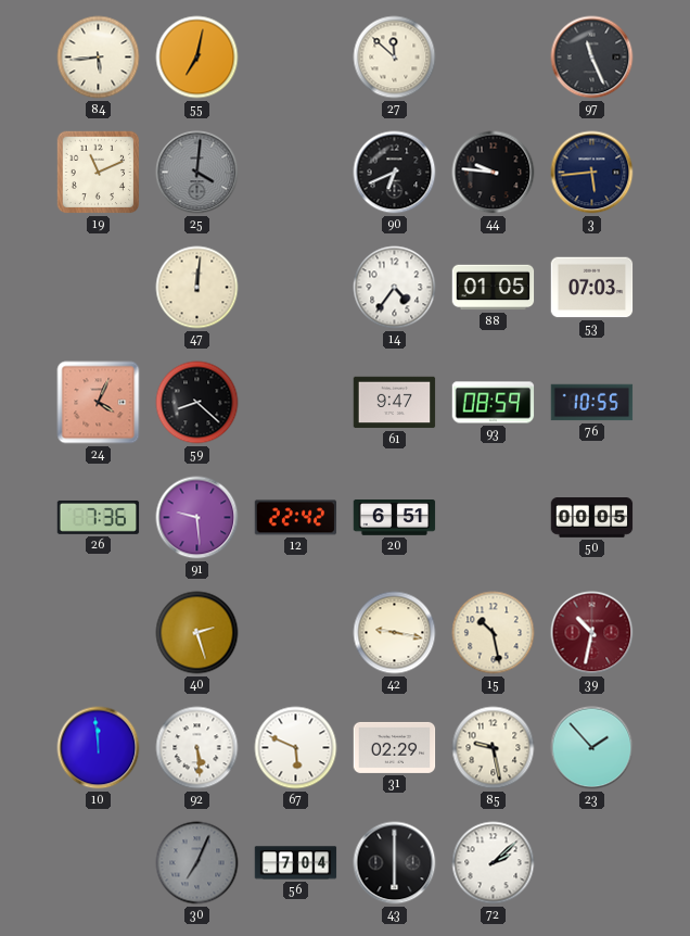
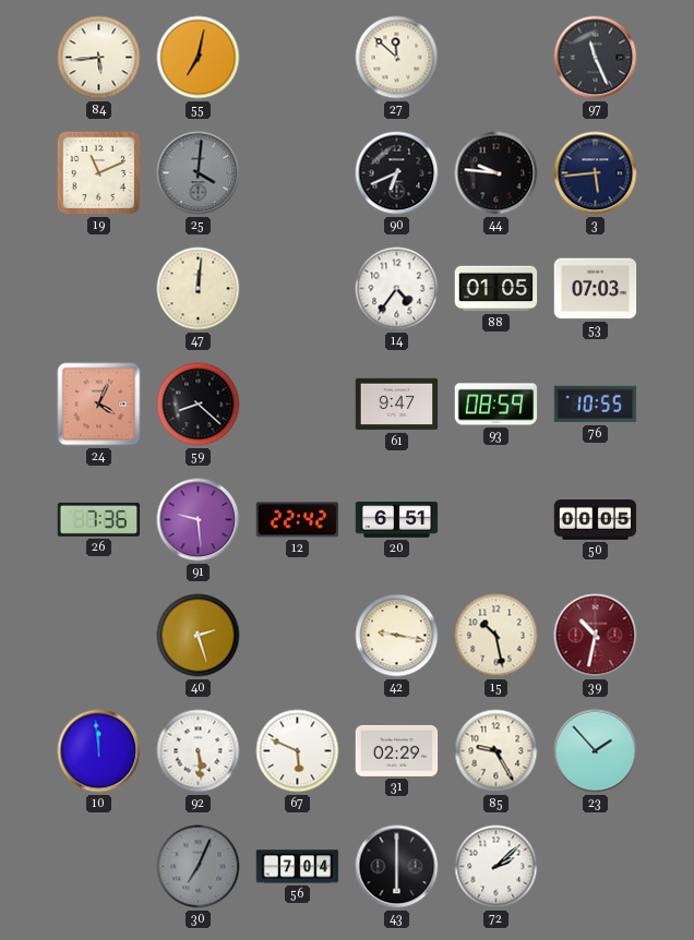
85: 9:28 -> 9:25
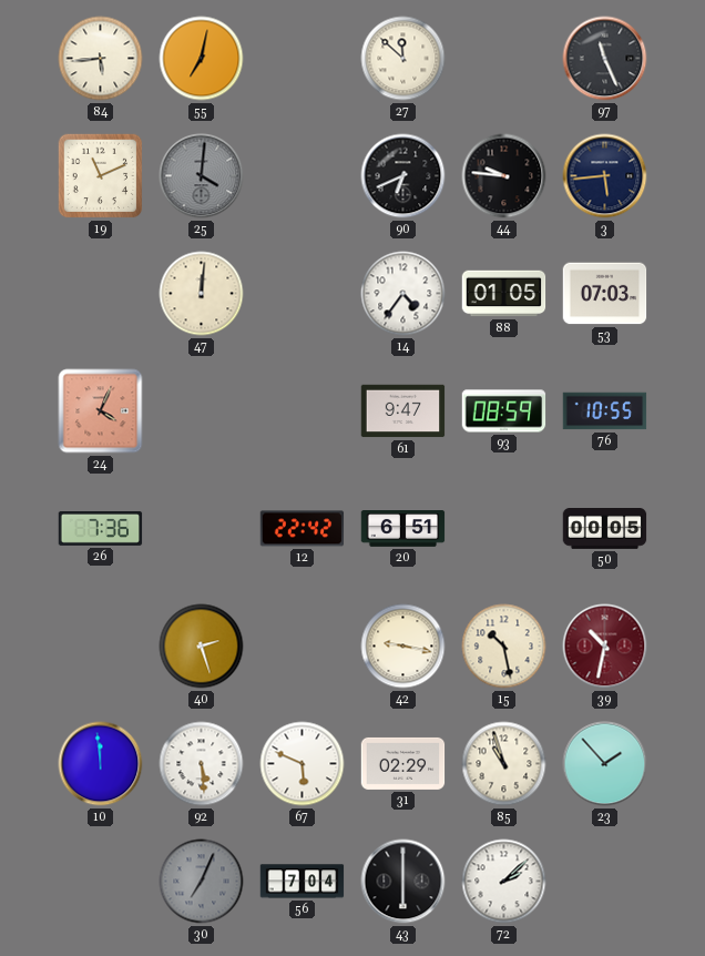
59: 8:22 -> none
91: 9:29 -> none
85: 9:25 -> 10:57
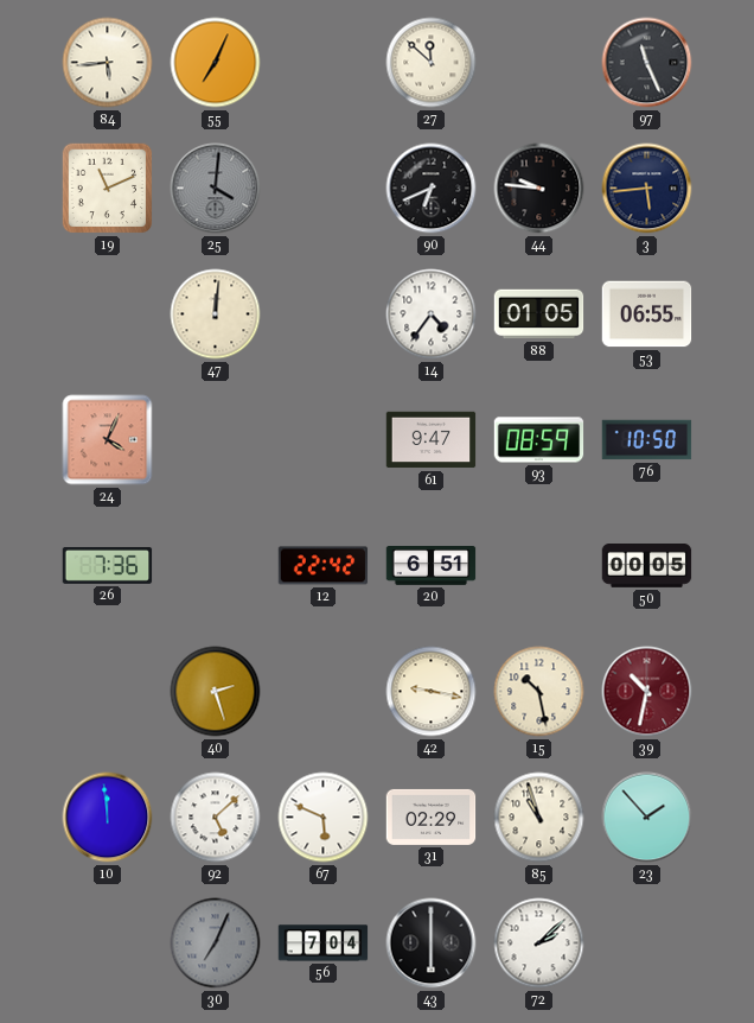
55: 7:02 -> 7:04
53: 07:03 -> 06:55
76: 10:55 -> 10:50
92: 5:29 -> 5:08
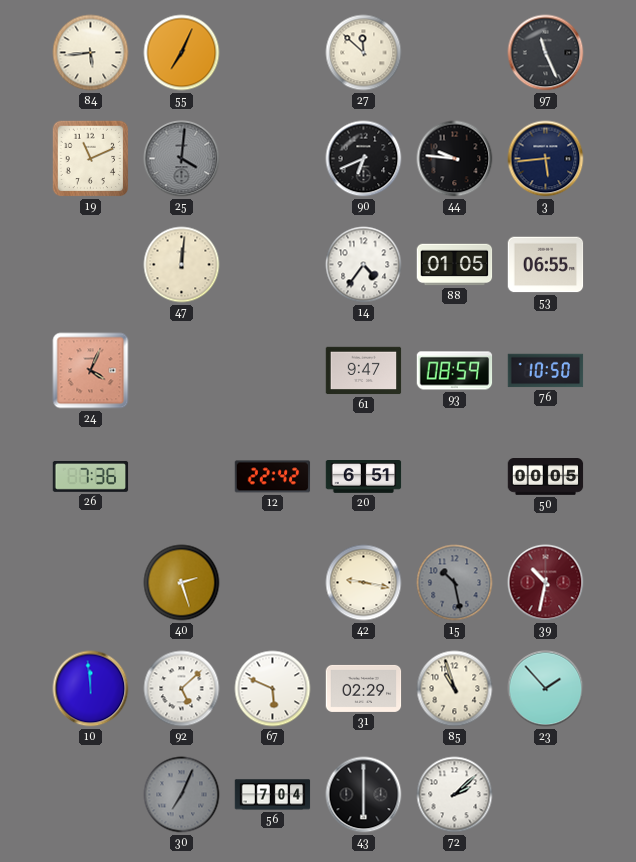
15 dial: cream -> grey
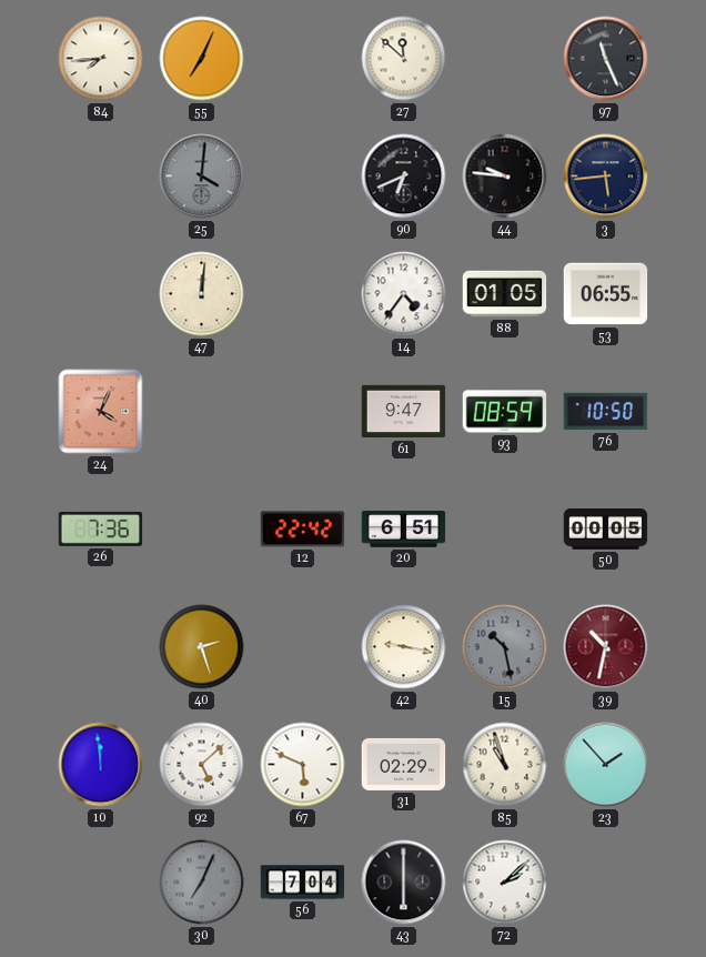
84: 5:44 -> 7:44
19: 11:11 -> none
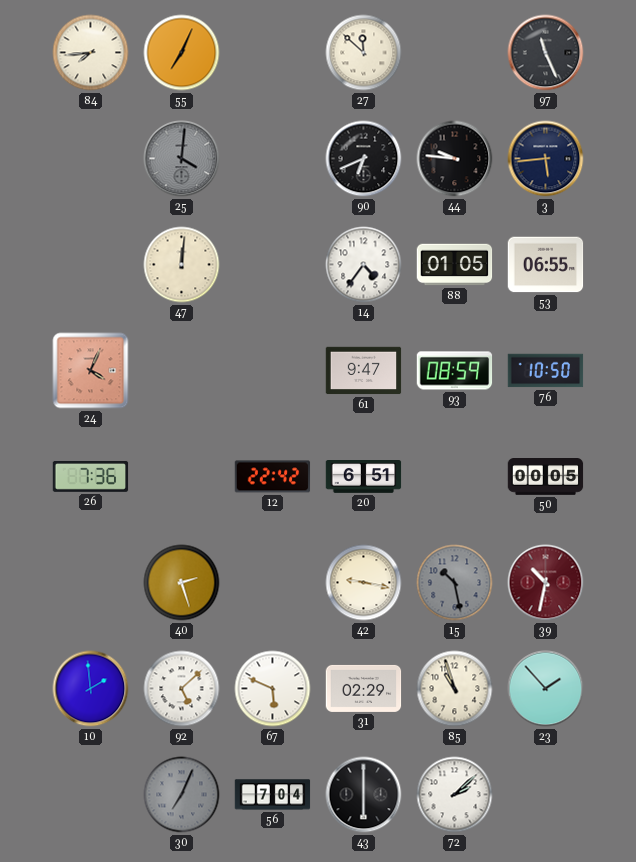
10: 11:59 -> 1:59
